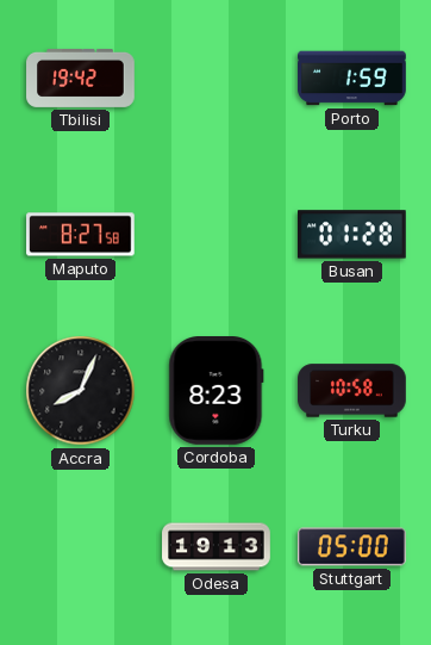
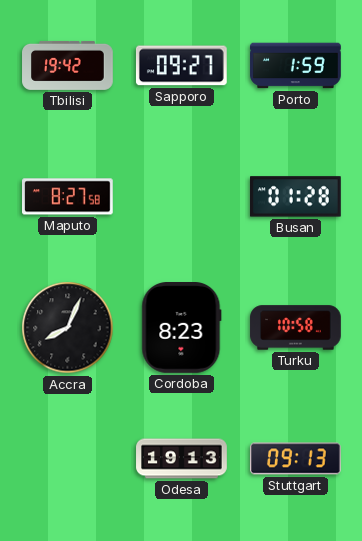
Sapporo: none -> 09:27
Stuttgart: 05:00 -> 09:13
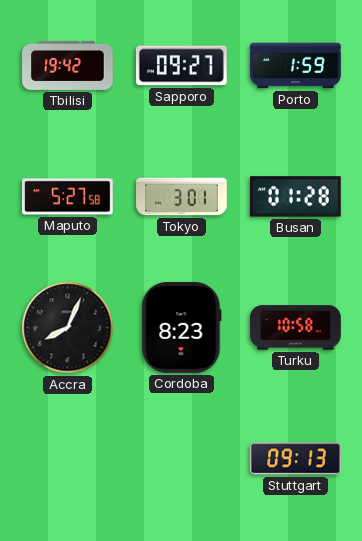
Maputo: 8:27 -> 5:27
Tokyo: none -> 3:01
Odesa: 19:13 -> none
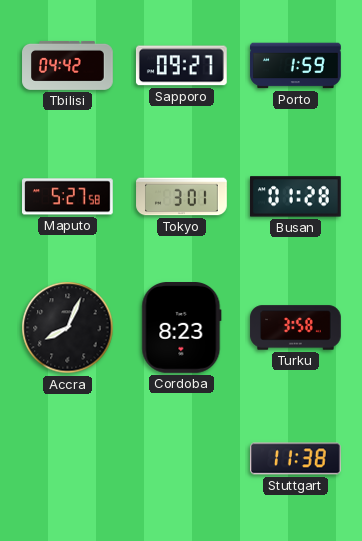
Tbilisi: 19:42 -> 04:42
Turku: 10:58 -> 3:58
Stuttgart: 09:13 -> 11:38
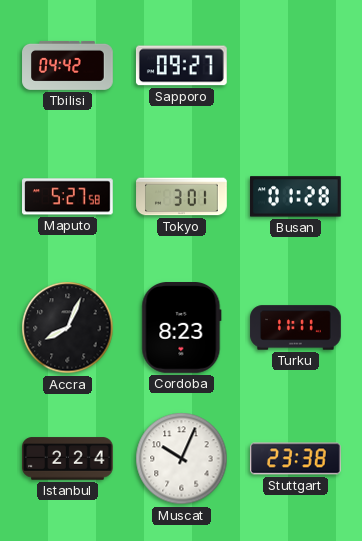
Porto: 1:59 -> none
Turku: 3:58 -> 11:11
Istanbul: none -> 2:24
Muscat: none -> 10:04
Stuttgart: 11:38 -> 23:38
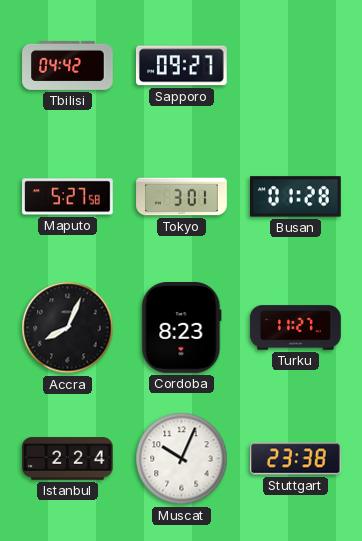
Turku: 11:11 -> 11:27
